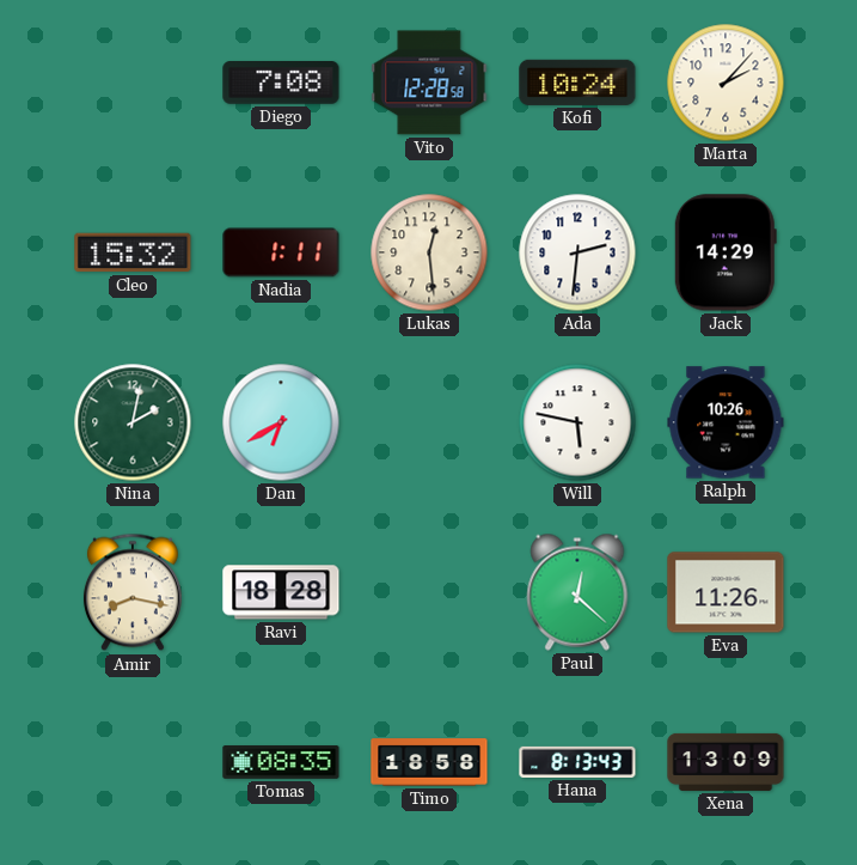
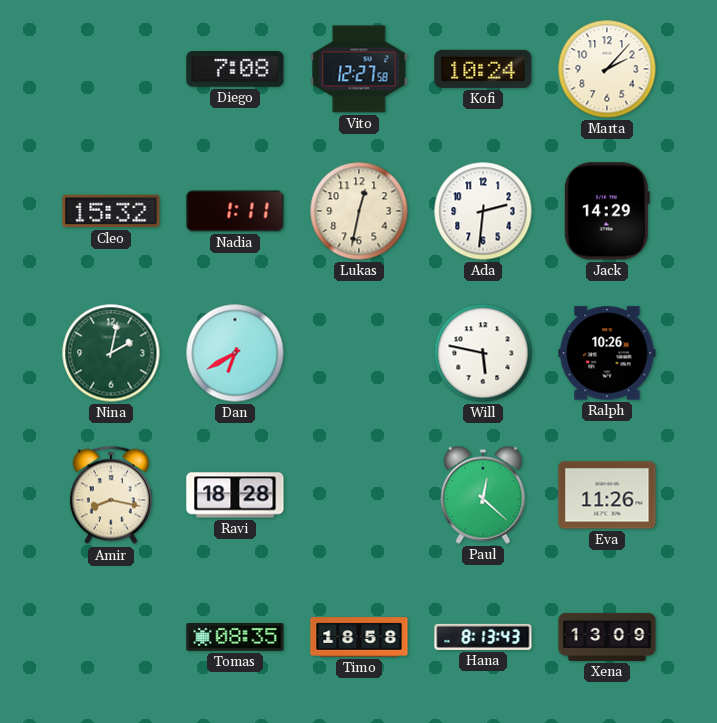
Vito: 12:28 -> 12:27
Lukas: 12:29 -> 12:32
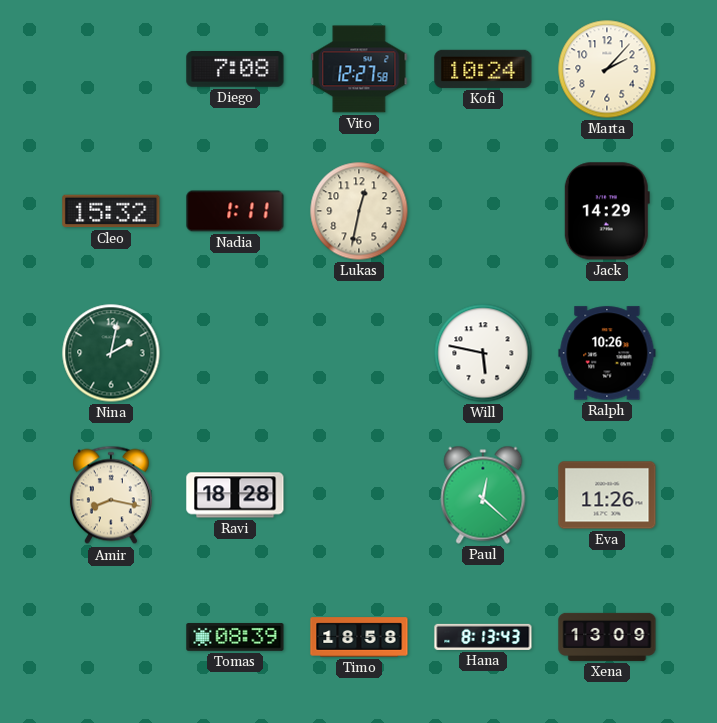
Ada: 2:31 -> none
Dan: 6:40 -> none
Tomas: 08:35 -> 08:39
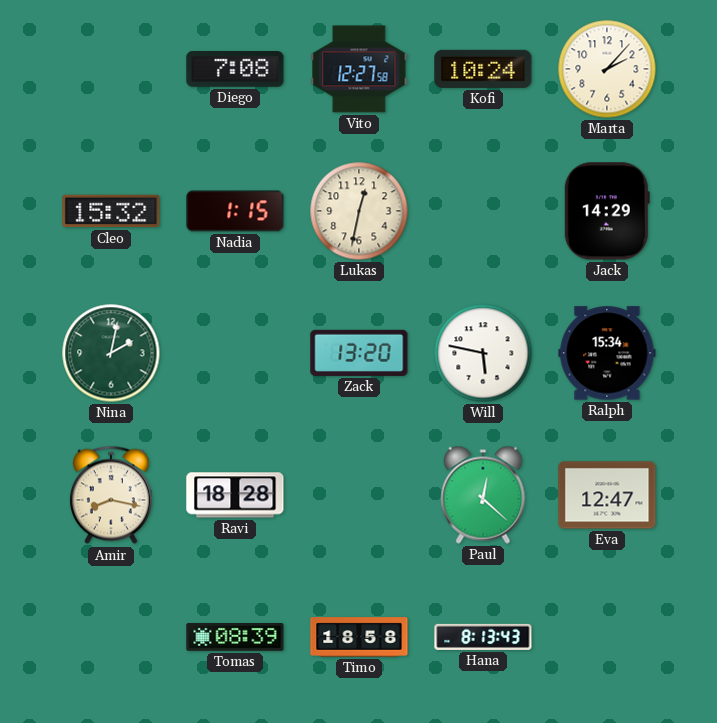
Nadia: 1:11 -> 1:15
Zack: none -> 13:20
Ralph: 10:26 -> 15:34
Eva: 11:26 -> 12:47
Xena: 13:09 -> none
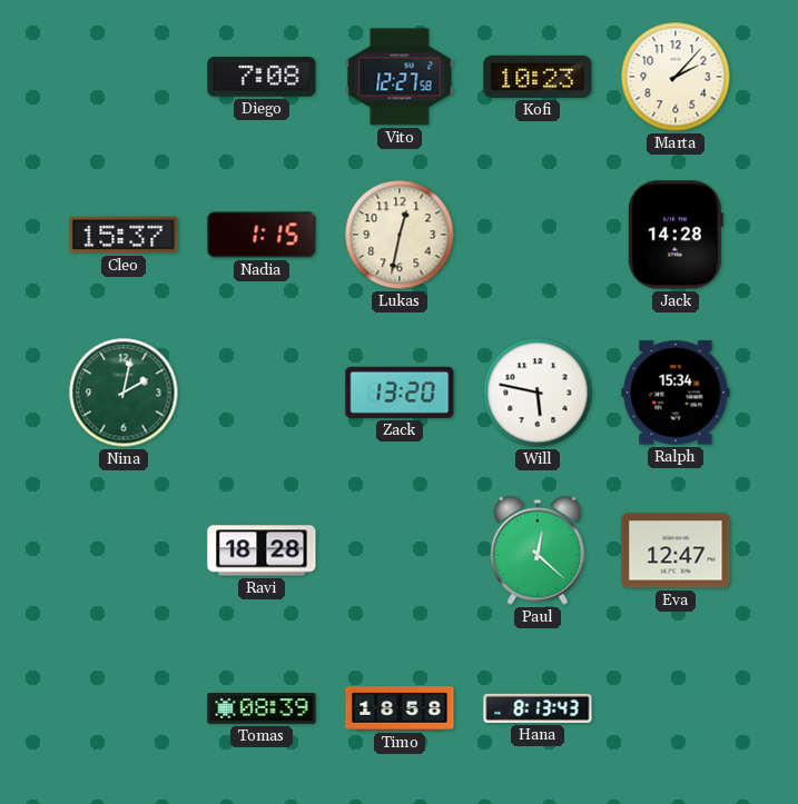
Kofi: 10:24 -> 10:23
Cleo: 15:32 -> 15:37
Jack: 14:29 -> 14:28
Amir: 8:17 -> none
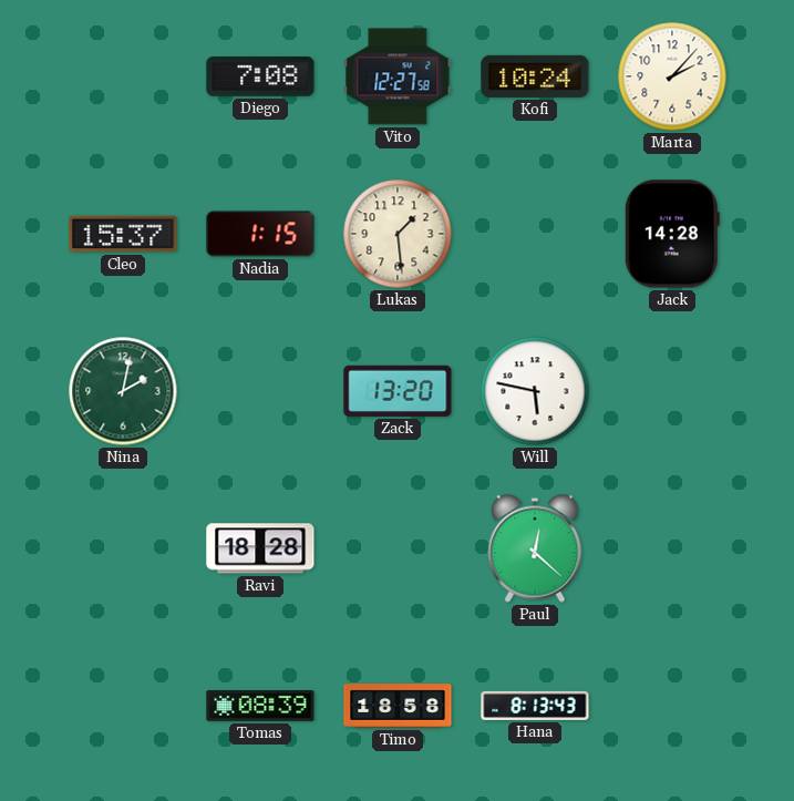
Kofi: 10:23 -> 10:24
Lukas: 12:32 -> 1:29
Ralph: 15:34 -> none
Eva: 12:47 -> none
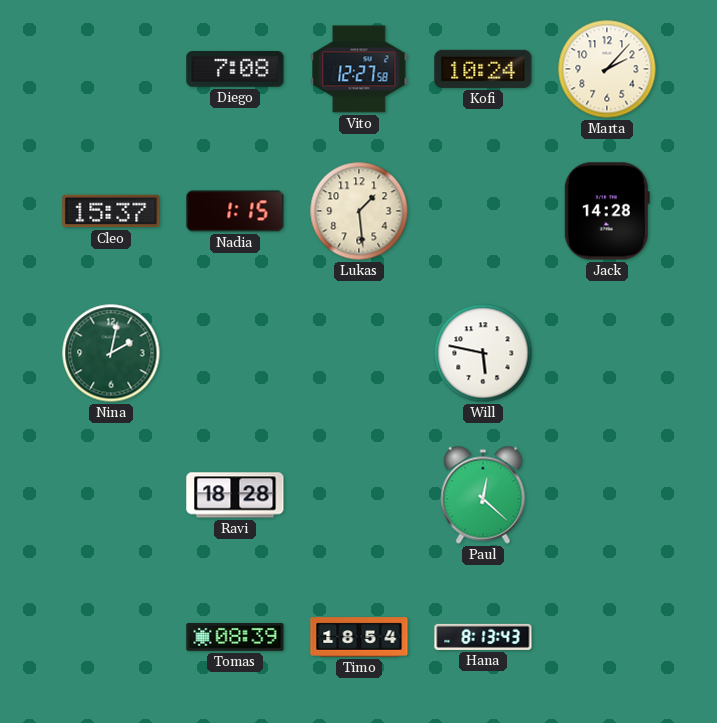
Zack: 13:20 -> none
Timo: 18:58 -> 18:54
